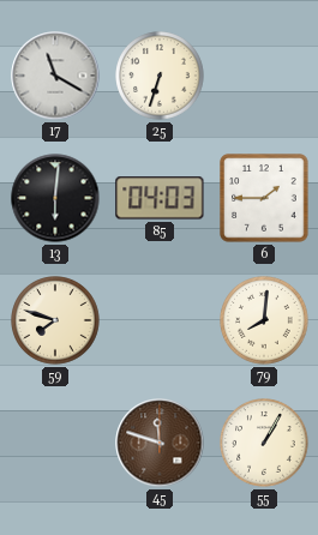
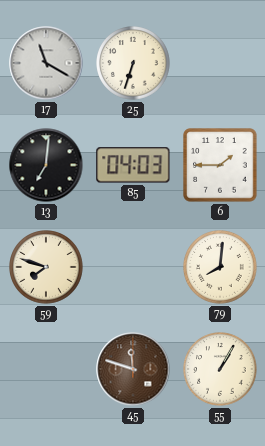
13: 6:01 -> 7:01
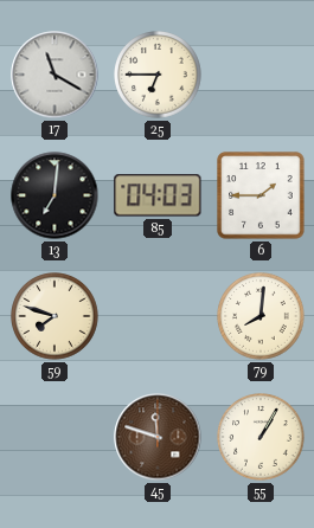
25: 6:33 -> 6:45
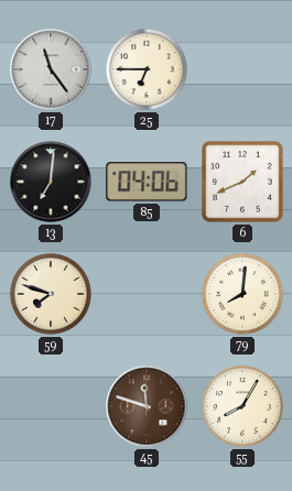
17: 11:20 -> 11:24
85: 04:03 -> 04:06
6: 1:45 -> 1:41
55: 1:05 -> 8:05
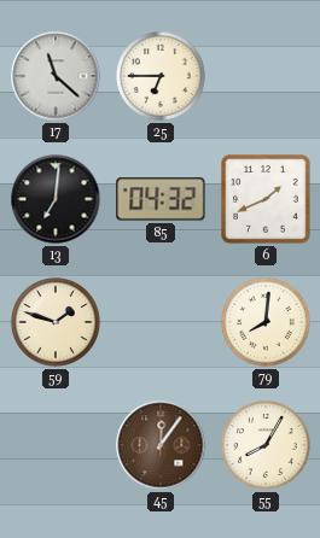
17: 11:24 -> 11:22
85: 04:06 -> 04:32
59: 7:48 -> 1:48
45: 11:48 -> 12:06
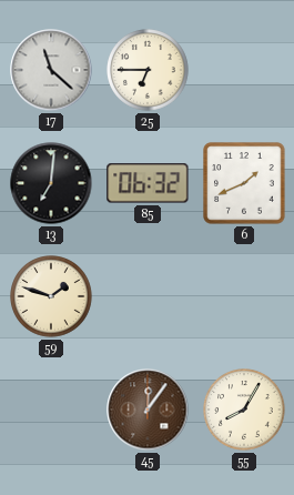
85: 04:32 -> 06:32
79: 8:01 -> none
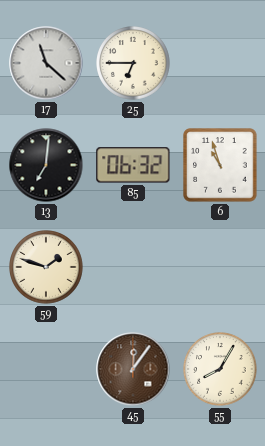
6: 1:41 -> 10:57
